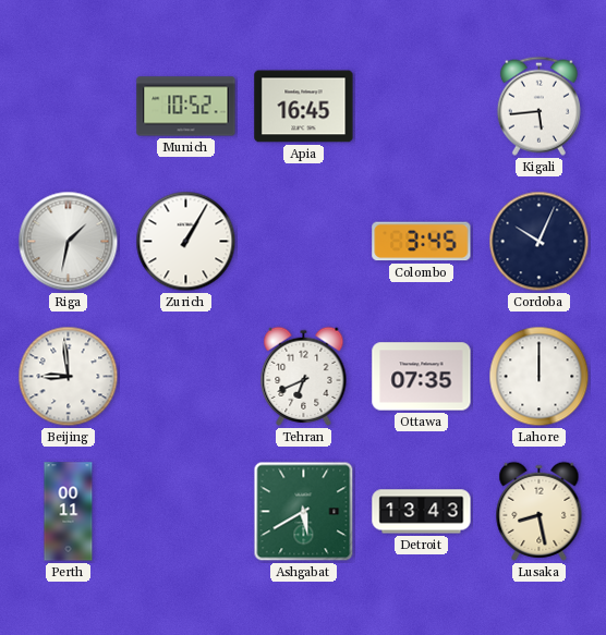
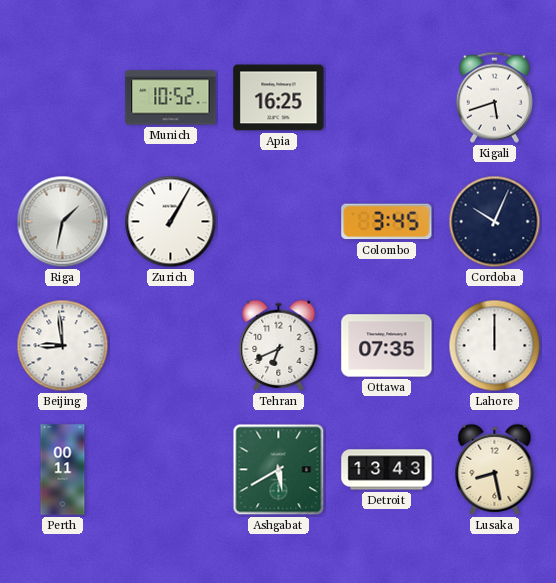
Apia: 16:45 -> 16:25
Kigali: 5:44 -> 5:42
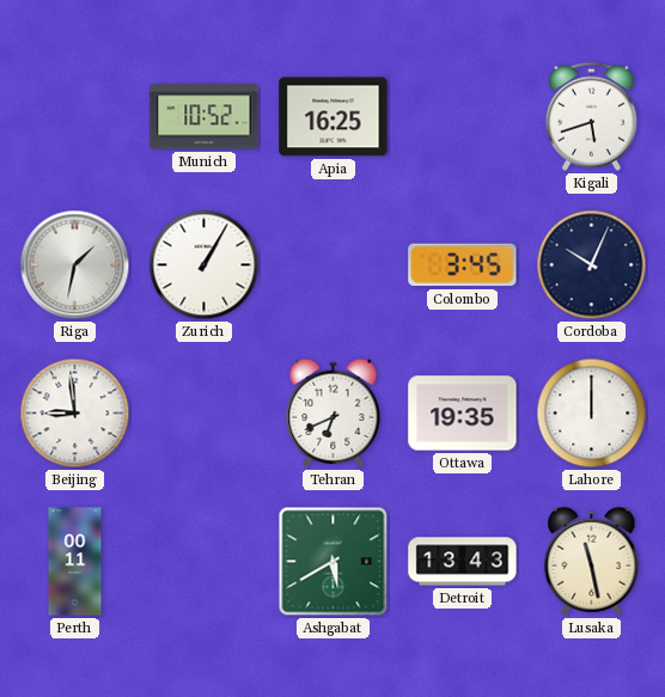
Ottawa: 07:35 -> 19:35
Lusaka: 8:28 -> 11:28
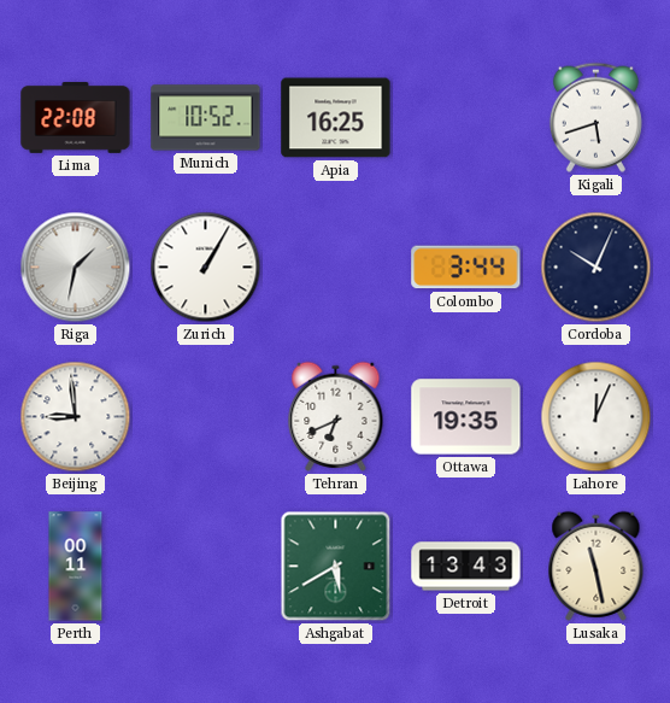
Lima: none -> 22:08
Colombo: 3:45 -> 3:44
Lahore: 12:00 -> 12:04
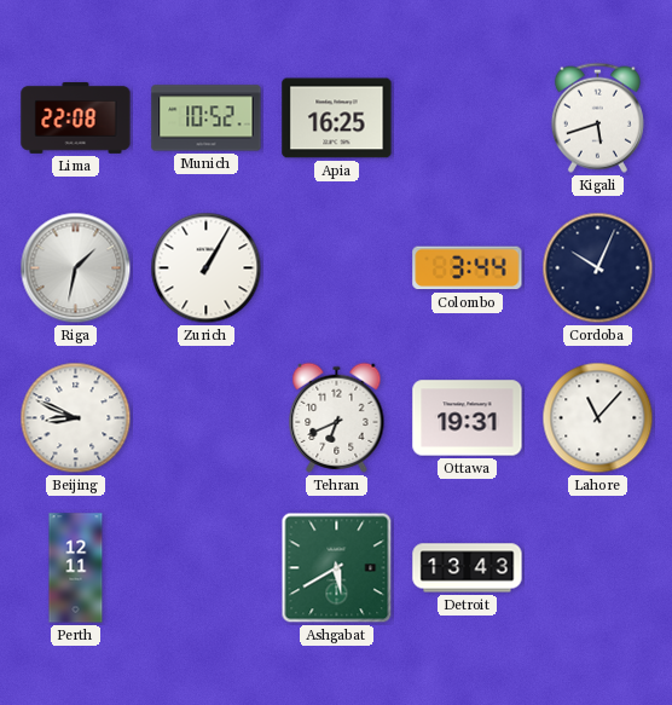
Beijing: 8:59 -> 8:49
Ottawa: 19:35 -> 19:31
Lahore: 12:04 -> 11:07
Perth: 00:11 -> 12:11
Lusaka: 11:28 -> none
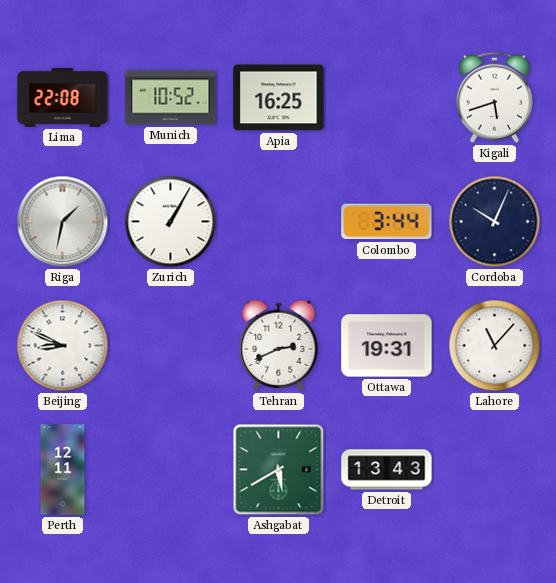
Tehran: 6:41 -> 2:41
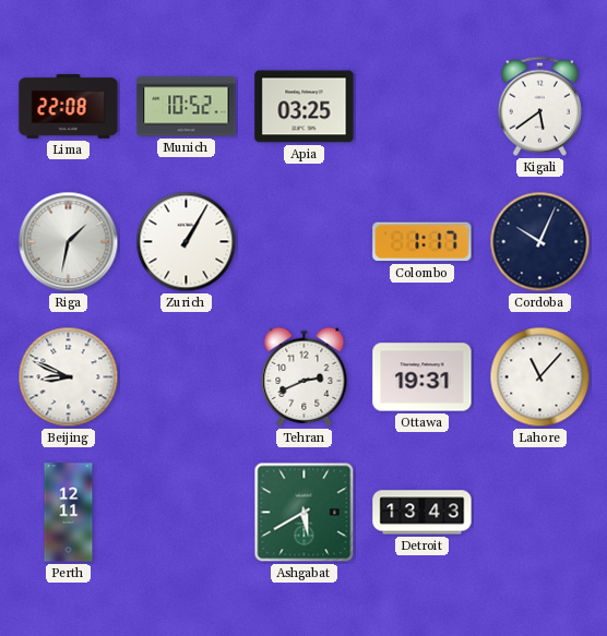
Apia: 16:25 -> 03:25
Kigali: 5:42 -> 5:39
Colombo: 3:44 -> 1:17
